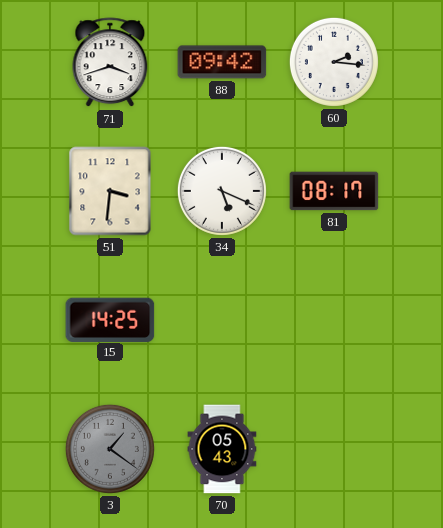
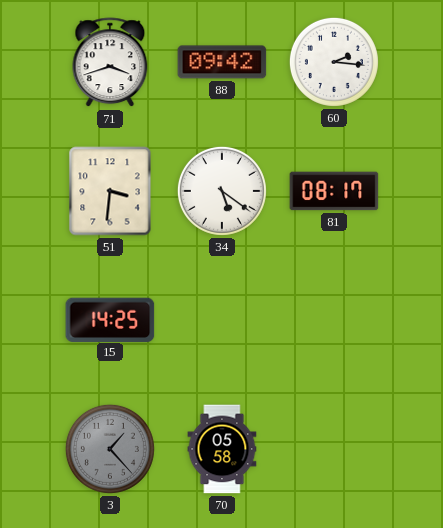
34: 5:19 -> 5:21
3: 1:21 -> 1:23
70: 05:43 -> 05:58
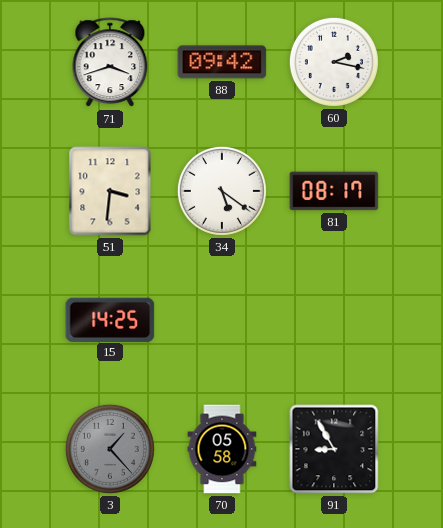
60: 2:16 -> 2:17
91: none -> 8:55
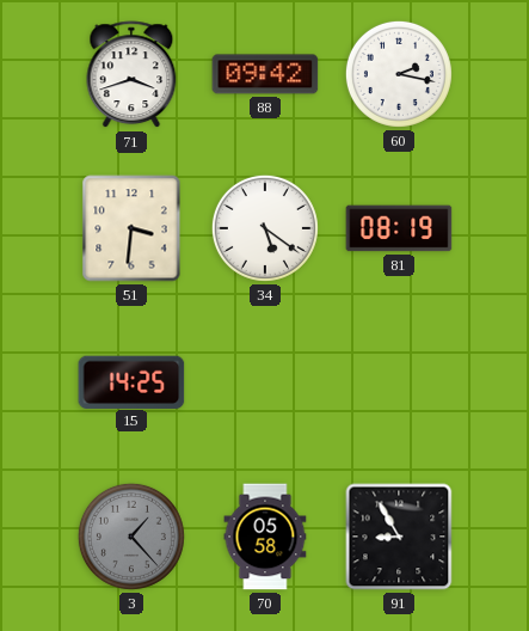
81: 08:17 -> 08:19
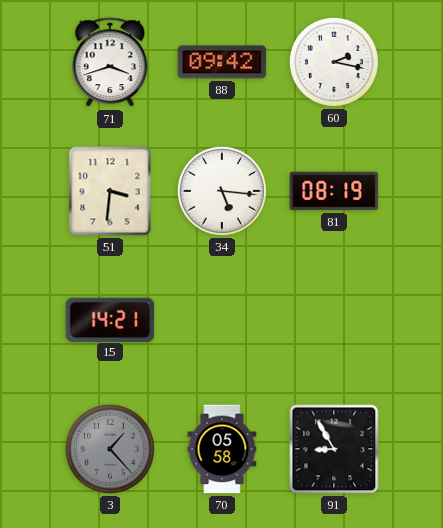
34: 5:21 -> 5:16
15: 14:25 -> 14:21
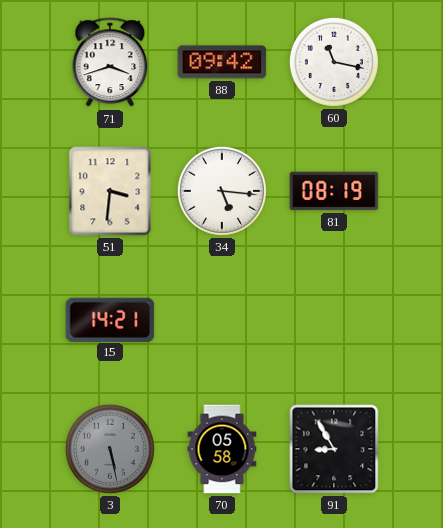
60: 2:17 -> 11:17
3: 1:23 -> 5:28
